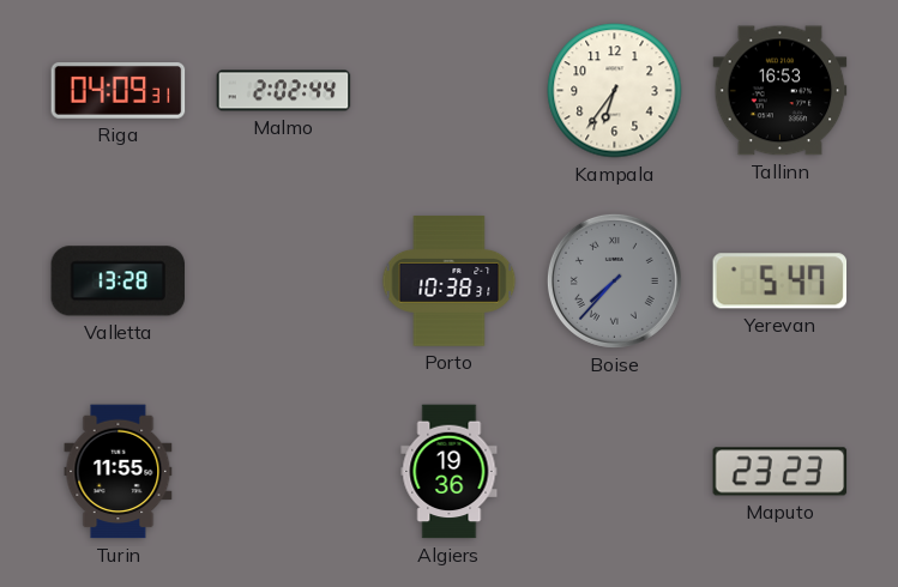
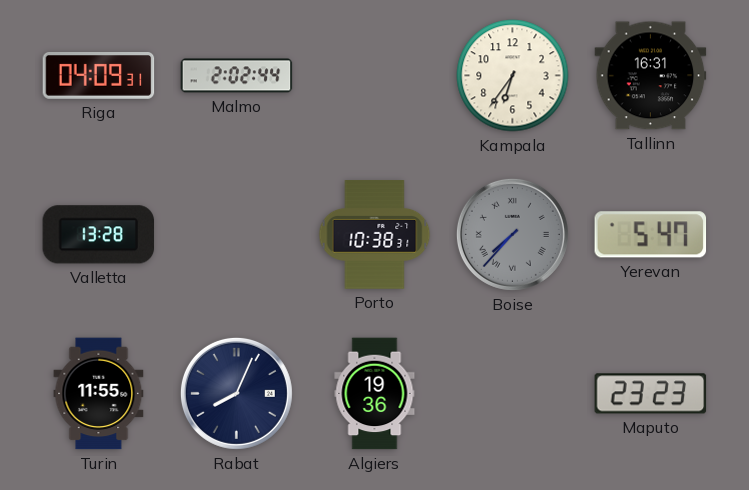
Tallinn: 16:53 -> 16:31
Rabat: none -> 8:04
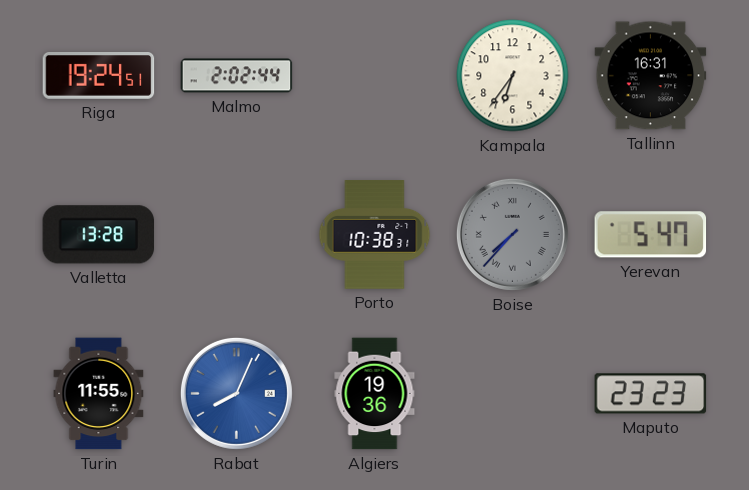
Riga: 04:09 -> 19:24
Rabat dial: navy -> blue
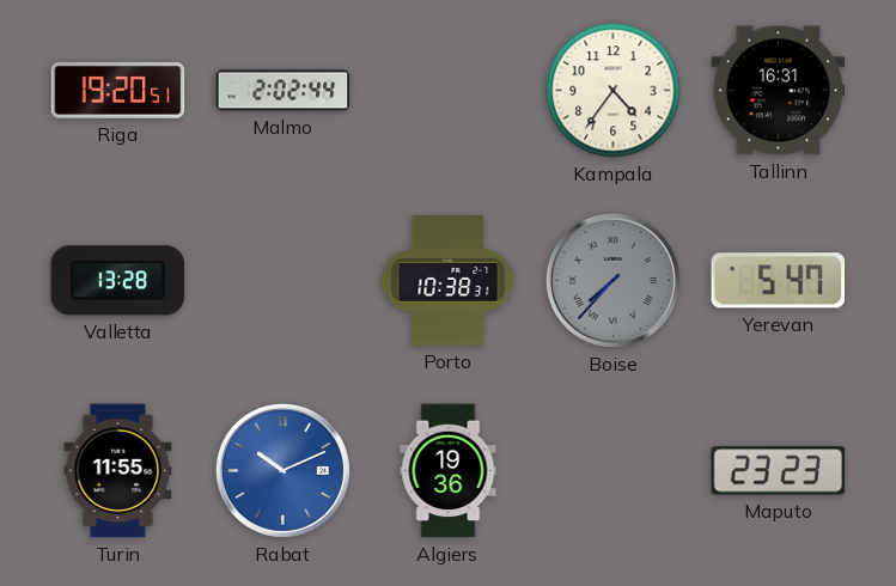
Riga: 19:24 -> 19:20
Kampala: 6:36 -> 4:36
Rabat: 8:04 -> 10:11
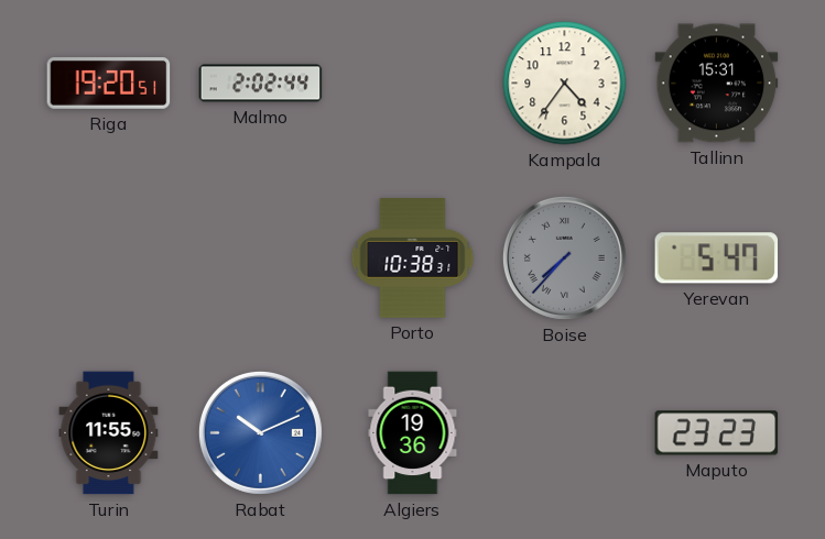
Tallinn: 16:31 -> 15:31
Valletta: 13:28 -> none
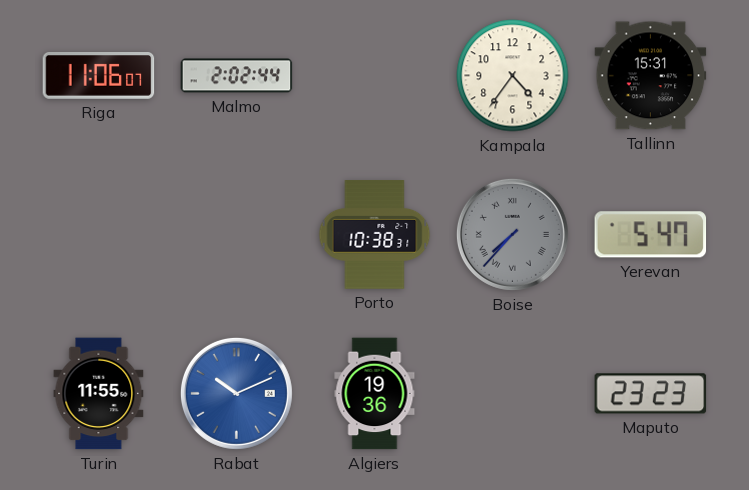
Riga: 19:20 -> 11:06
